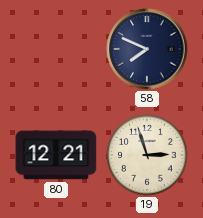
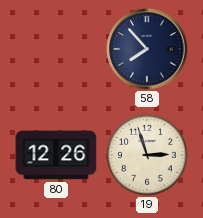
58: 7:49 -> 7:53
80: 12:21 -> 12:26
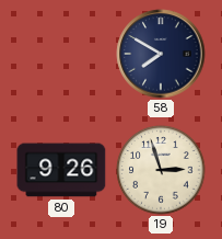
58: 7:53 -> 7:50
80: 12:26 -> 9:26
